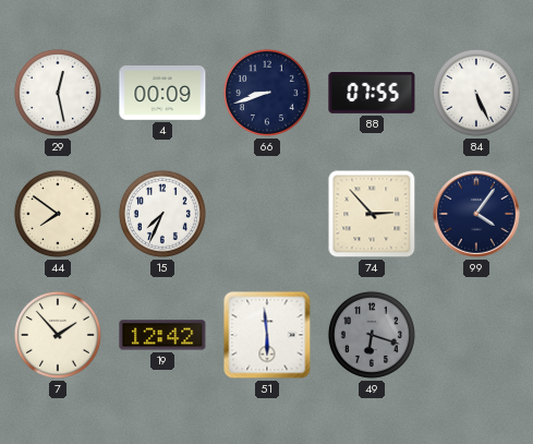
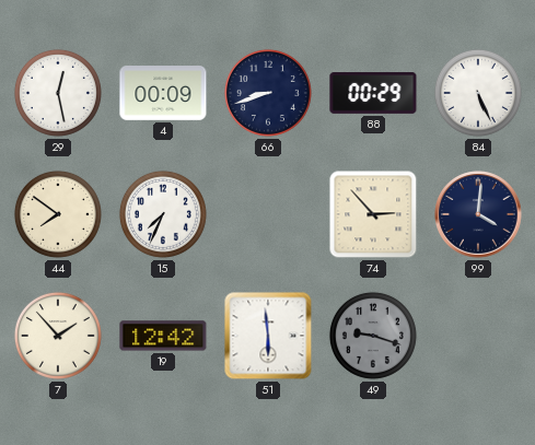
88: 07:55 -> 00:29
99: 4:06 -> 4:01
49: 6:18 -> 9:18
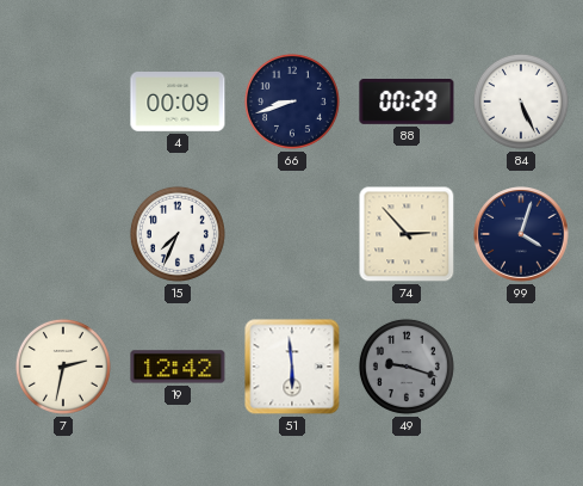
29: 12:28 -> none
44: 7:51 -> none
99: 4:01 -> 4:03
7: 1:53 -> 2:32
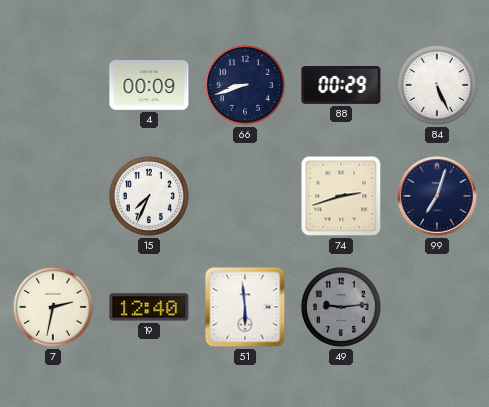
74: 2:53 -> 2:42
99: 4:03 -> 7:03
19: 12:42 -> 12:40
49: 9:18 -> 9:14
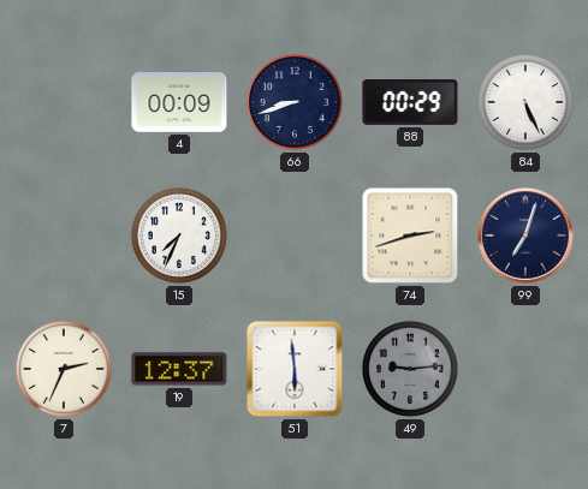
7: 2:32 -> 2:34
19: 12:40 -> 12:37
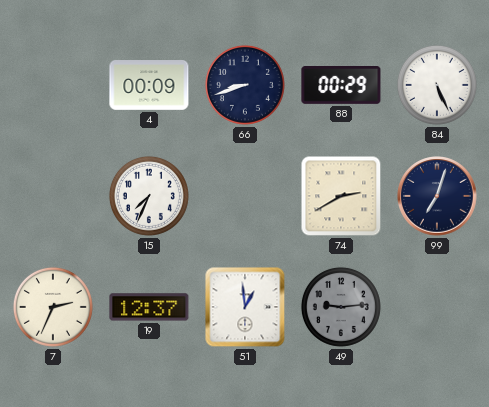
74: 2:42 -> 2:40
51: 5:59 -> 12:59
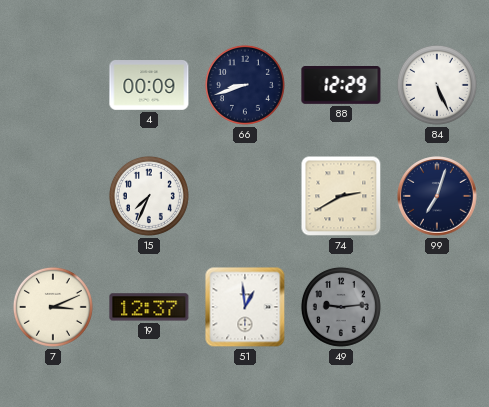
88: 00:29 -> 12:29
7: 2:34 -> 3:11
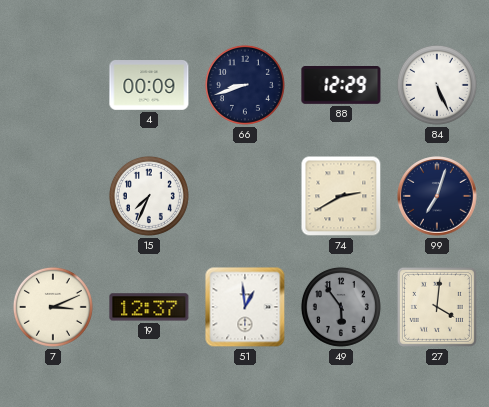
49: 9:14 -> 5:54
27: none -> 4:01
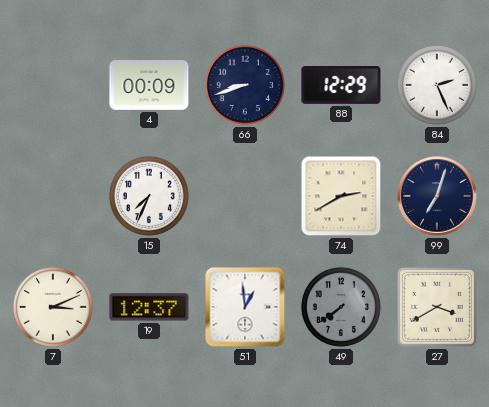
84: 5:26 -> 2:26
49: 5:54 -> 7:39
27: 4:01 -> 3:40
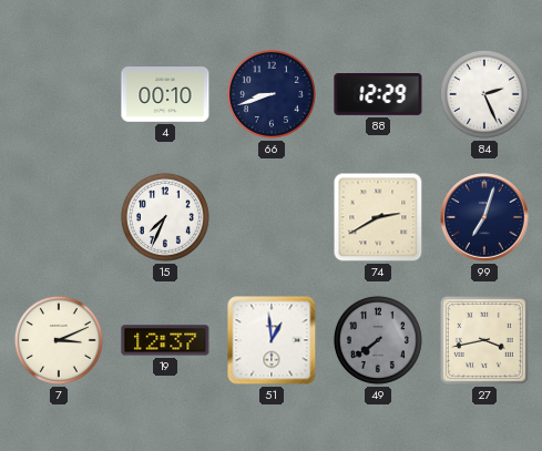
4: 00:09 -> 00:10
27: 3:40 -> 3:43
